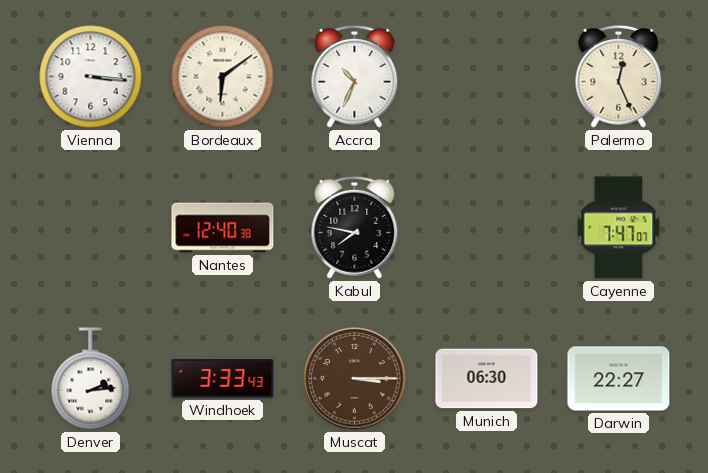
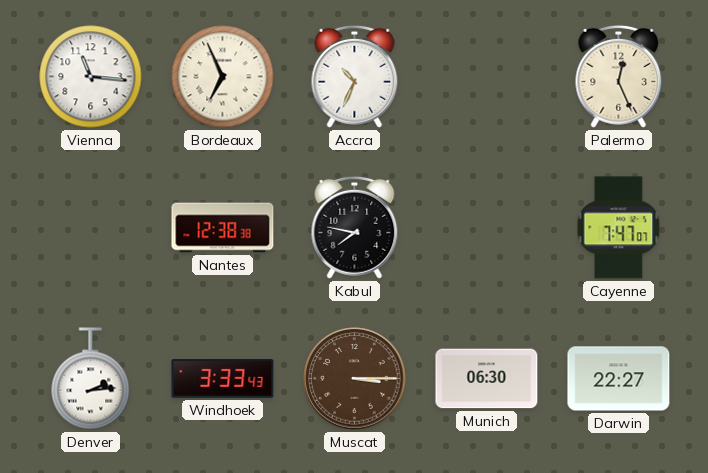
Vienna: 3:16 -> 11:16
Bordeaux: 6:09 -> 6:56
Nantes: 12:40 -> 12:38
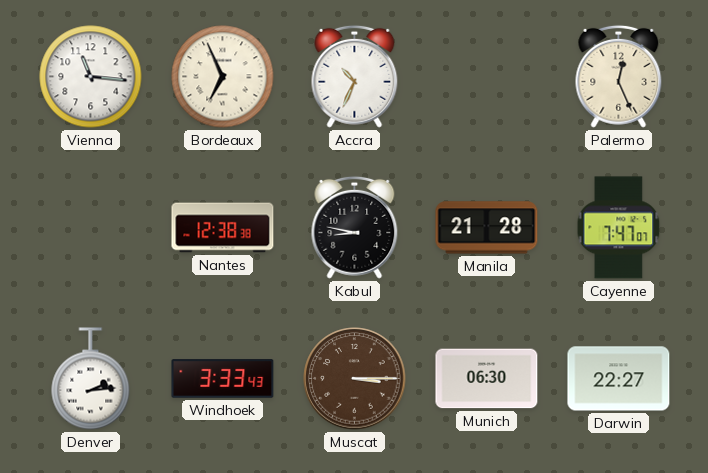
Kabul: 7:47 -> 8:47
Manila: none -> 21:28
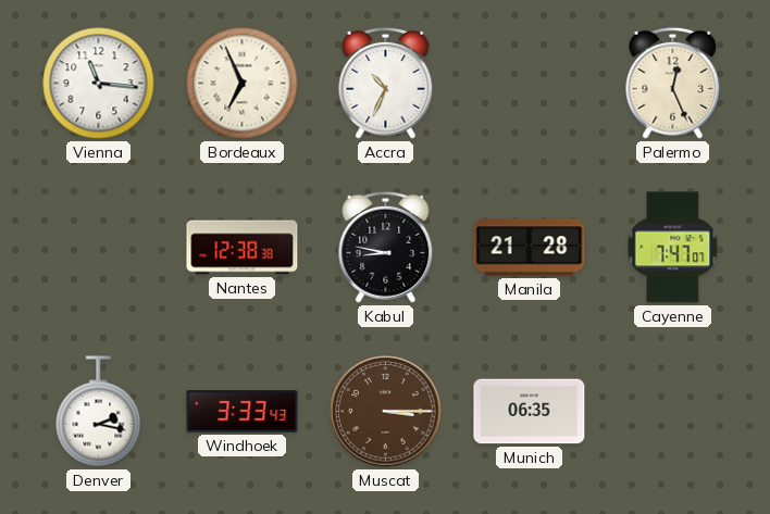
Denver: 2:14 -> 2:17
Munich: 06:30 -> 06:35
Darwin: 22:27 -> none
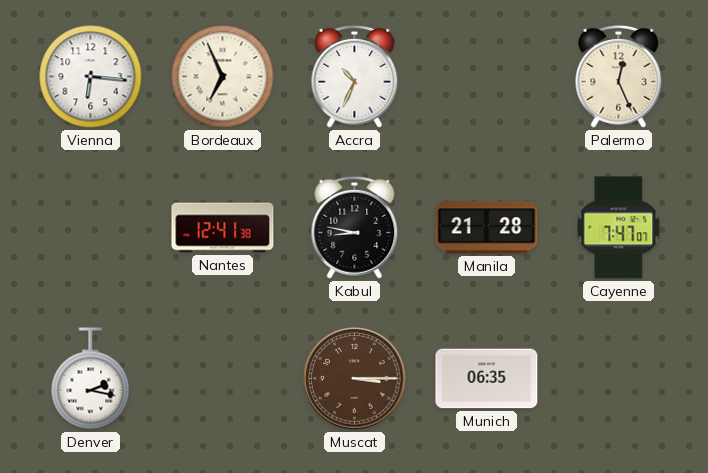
Vienna: 11:16 -> 6:16
Nantes: 12:38 -> 12:41
Windhoek: 3:33 -> none
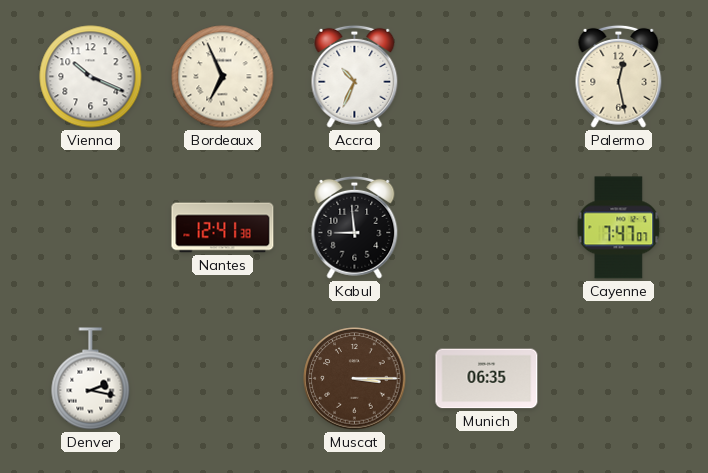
Vienna: 6:16 -> 10:19
Palermo: 12:26 -> 12:28
Kabul: 8:47 -> 8:59
Manila: 21:28 -> none
